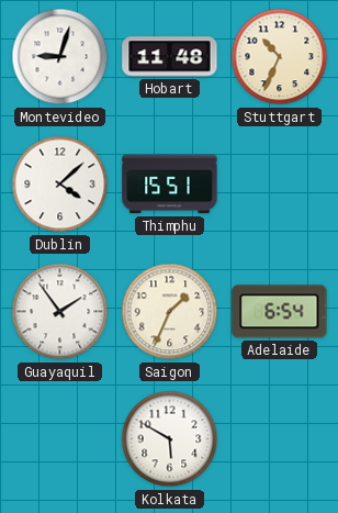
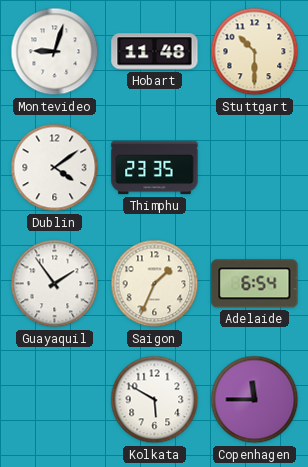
Stuttgart: 10:34 -> 10:30
Dublin: 4:08 -> 4:09
Thimphu: 15:51 -> 23:35
Copenhagen: none -> 11:45
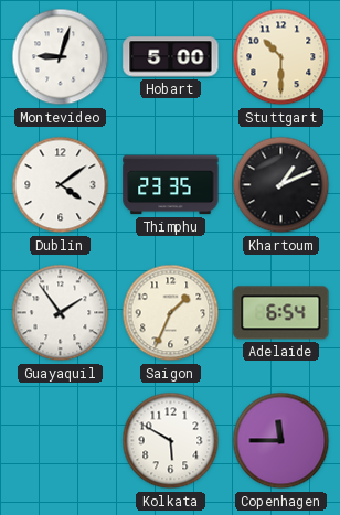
Hobart: 11:48 -> 5:00
Khartoum: none -> 1:11
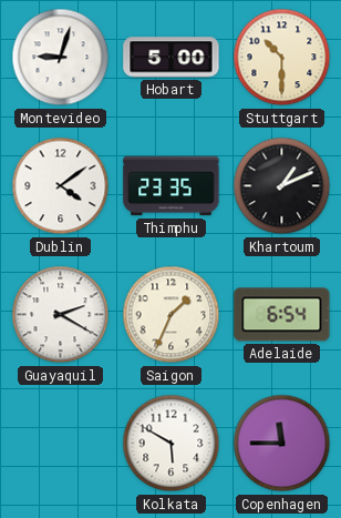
Guayaquil: 1:54 -> 2:20
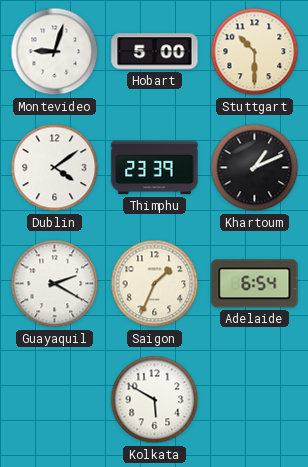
Thimphu: 23:35 -> 23:39
Copenhagen: 11:45 -> none
